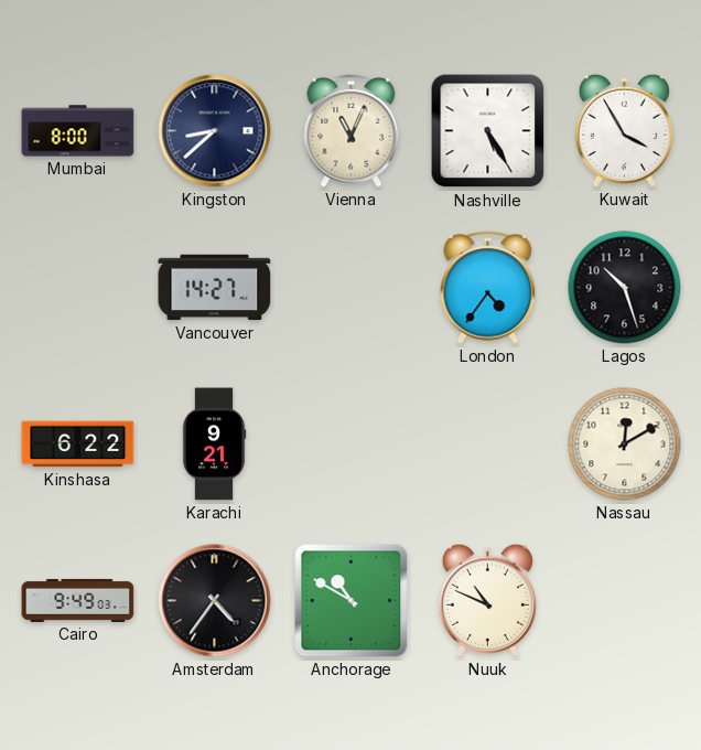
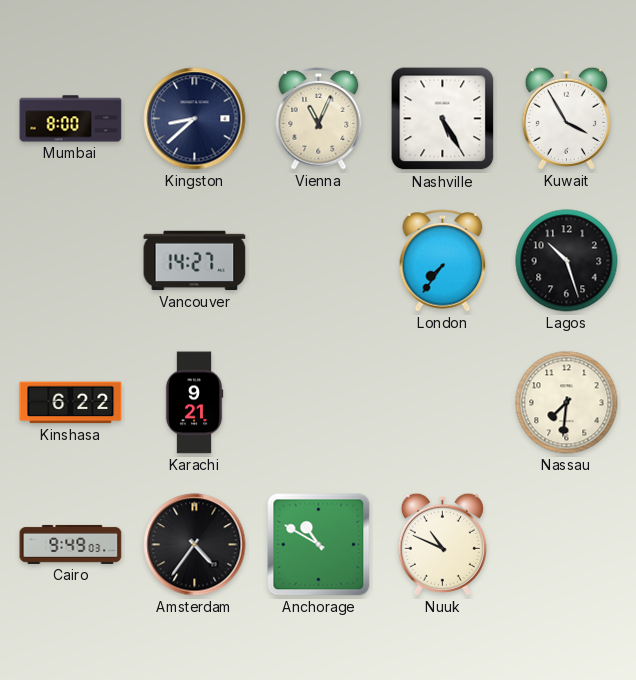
London: 4:36 -> 7:36
Nassau: 12:10 -> 7:31
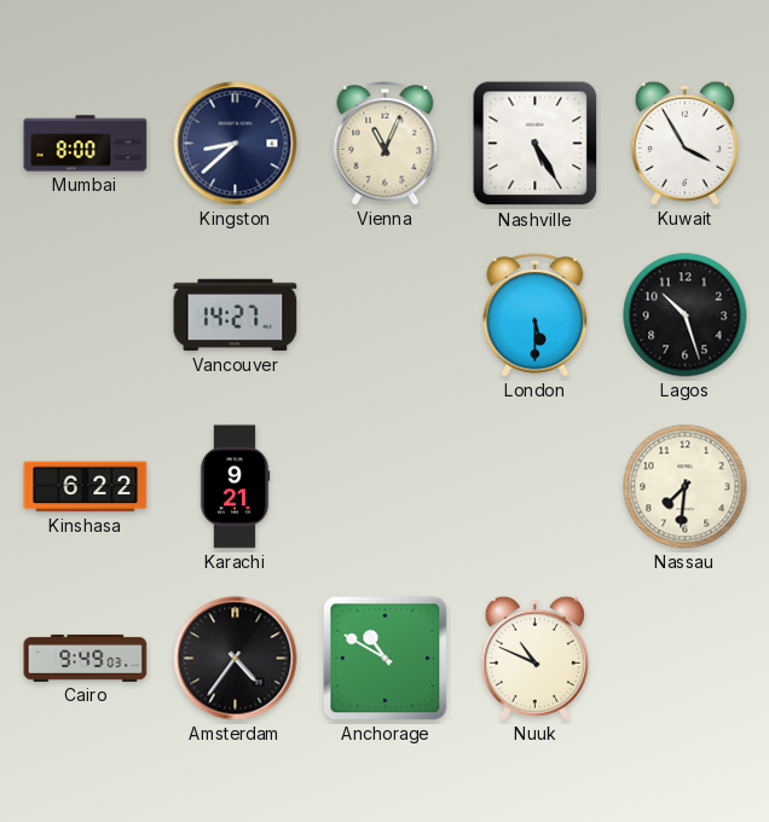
London: 7:36 -> 5:30
